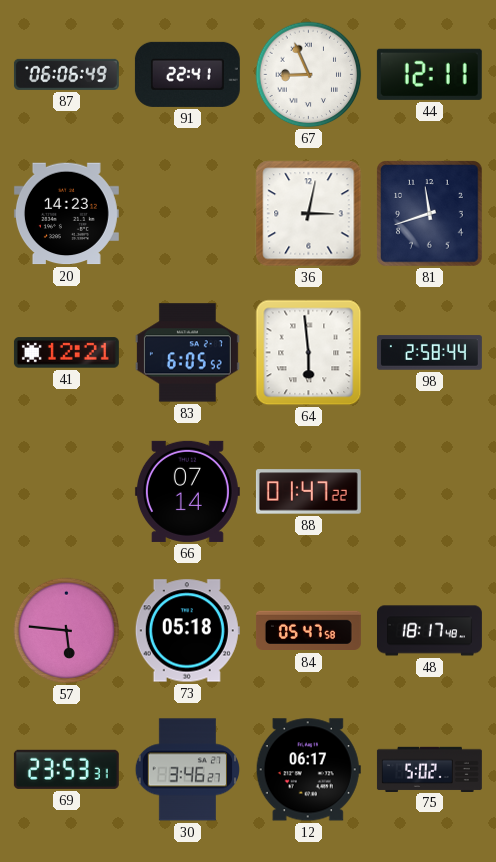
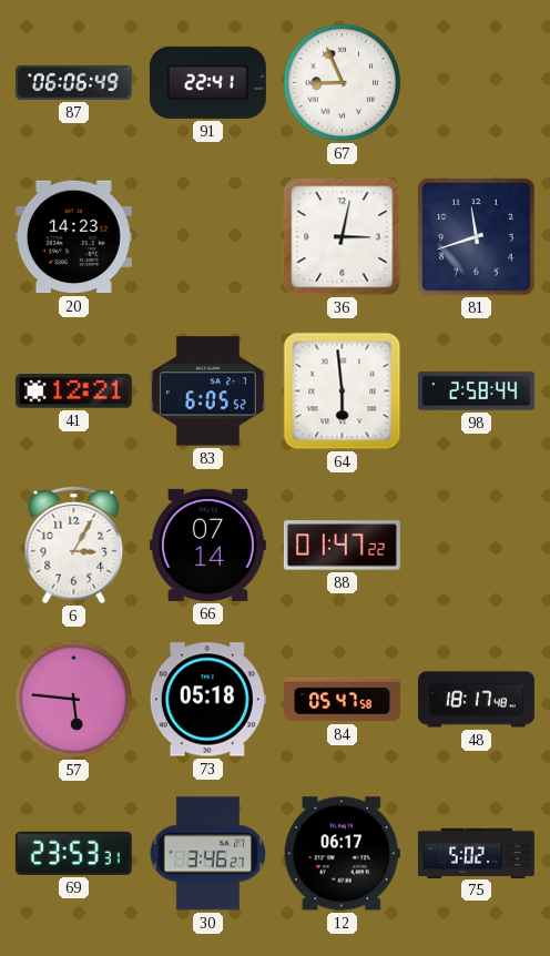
44: 12:11 -> none
6: none -> 3:05
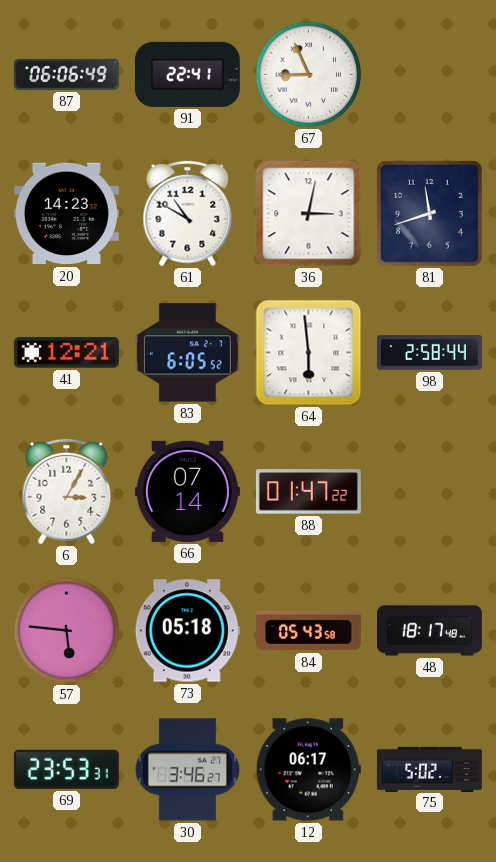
61: none -> 10:50
84: 05:47 -> 05:43
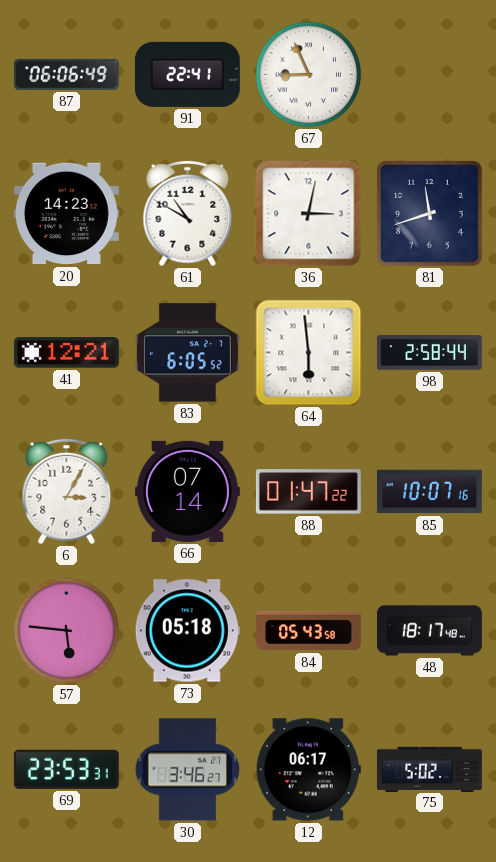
85: none -> 10:07
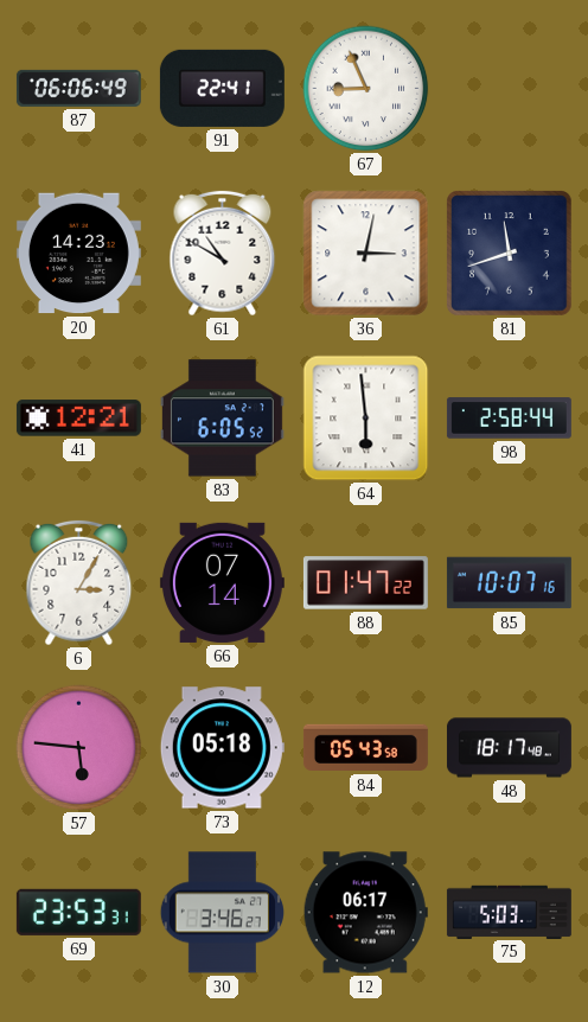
75: 5:02 -> 5:03
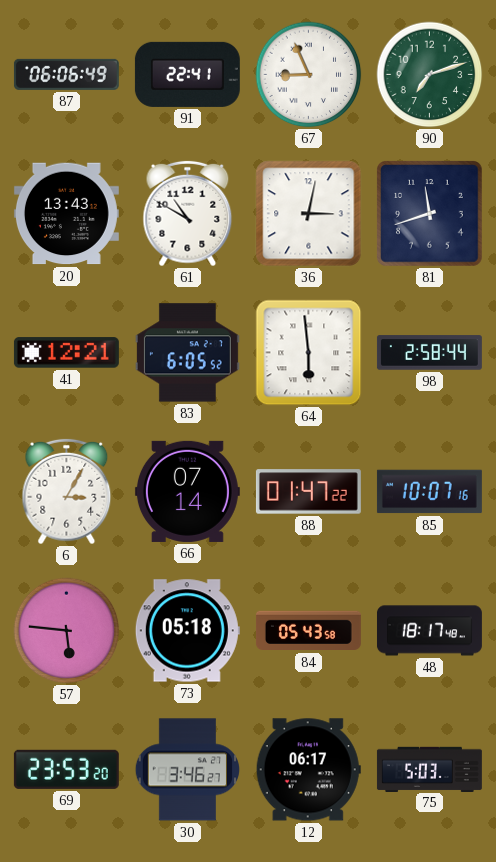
90: none -> 7:12
20: 14:23 -> 13:43
69: 23:53:31 -> 23:53:20
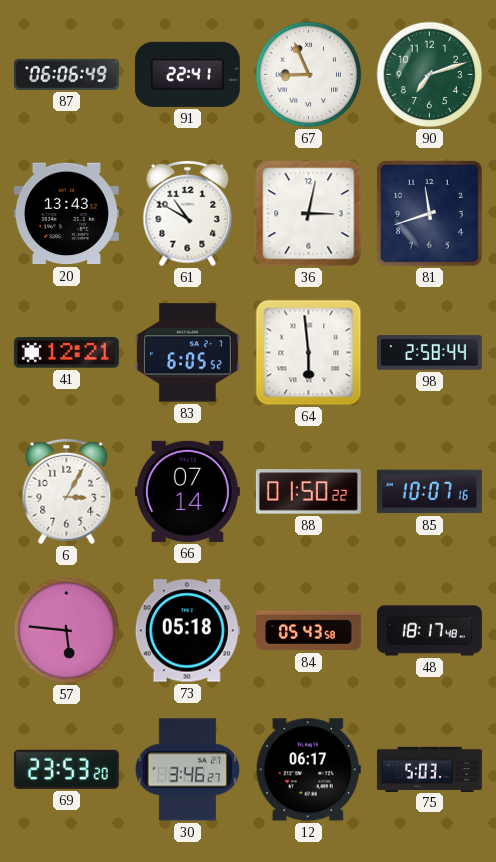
88: 01:47 -> 01:50
